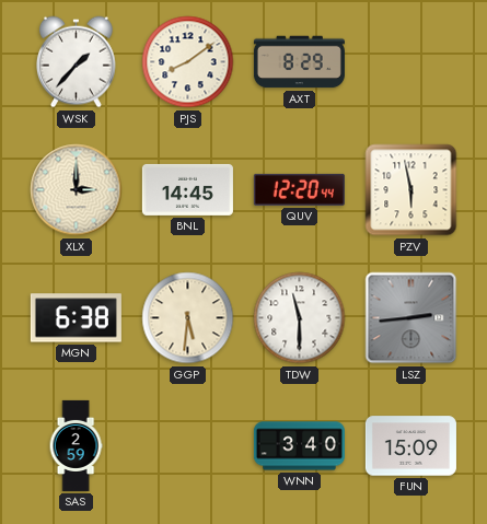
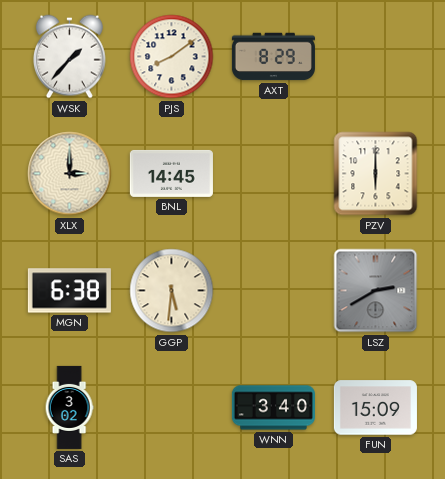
QUV: 12:20 -> none
PZV: 5:58 -> 6:00
TDW: 11:30 -> none
LSZ: 2:44 -> 2:40
SAS: 2:59 -> 3:02
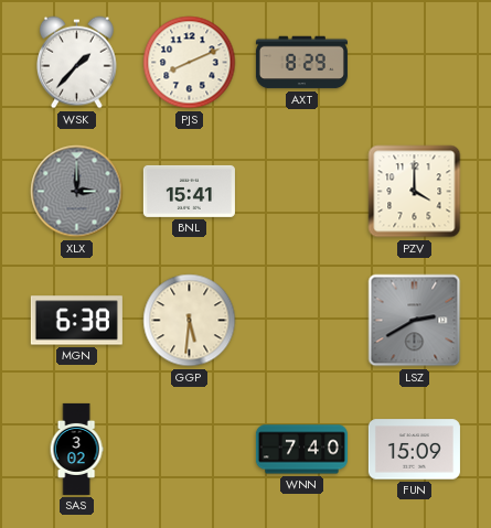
PJS: 8:09 -> 8:11
XLX dial: cream -> grey
BNL: 14:45 -> 15:41
PZV: 6:00 -> 4:00
WNN: 3:40 -> 7:40
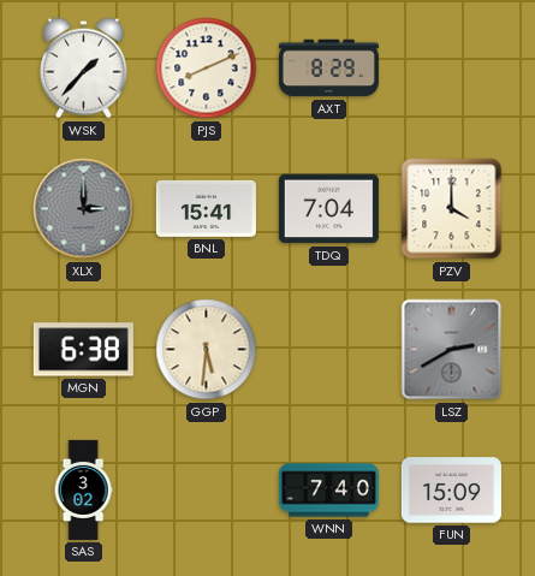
TDQ: none -> 7:04
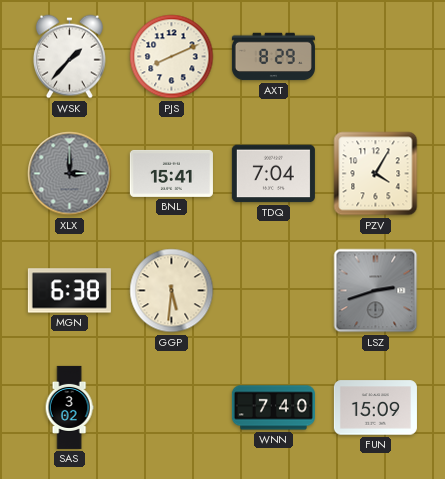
PZV: 4:00 -> 4:05
LSZ: 2:40 -> 2:42
